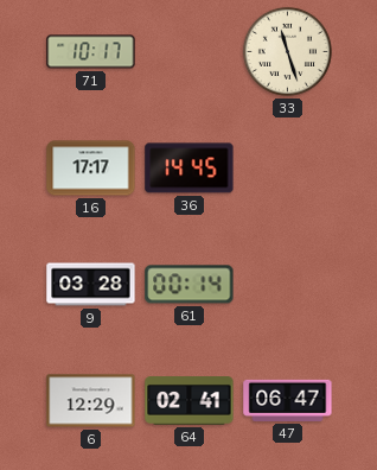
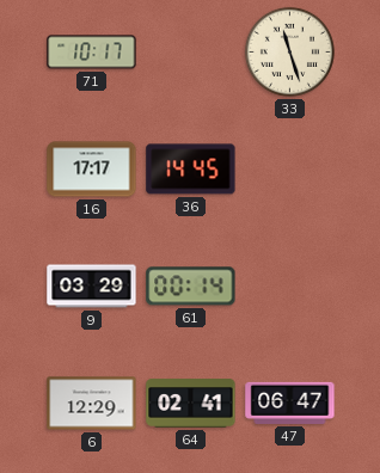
9: 03:28 -> 03:29
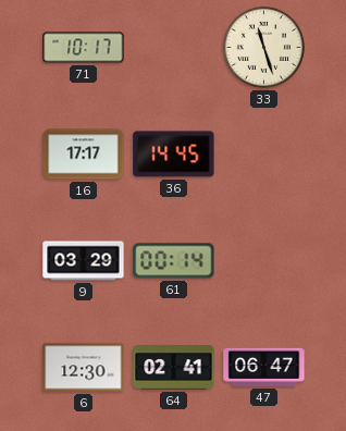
6: 12:29 -> 12:30
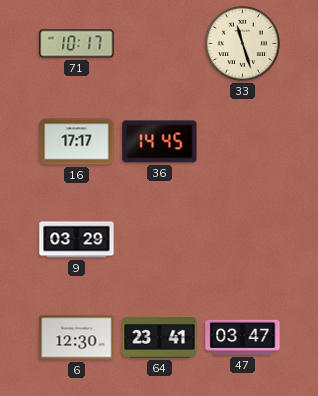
61: 00:14 -> none
64: 02:41 -> 23:41
47: 06:47 -> 03:47
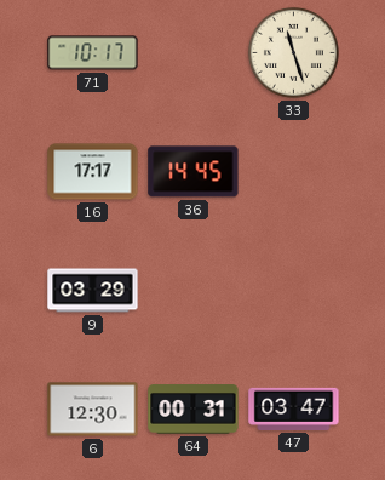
64: 23:41 -> 00:31
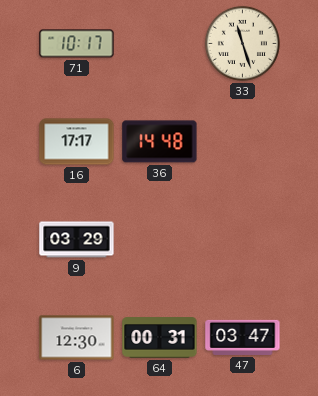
36: 14:45 -> 14:48
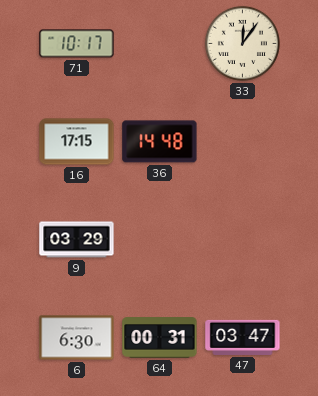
33: 11:27 -> 12:06
16: 17:17 -> 17:15
6: 12:30 -> 6:30
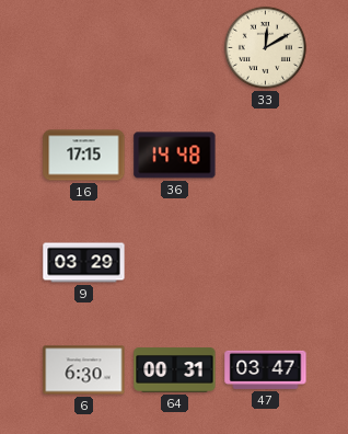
71: 10:17 -> none
33: 12:06 -> 12:10
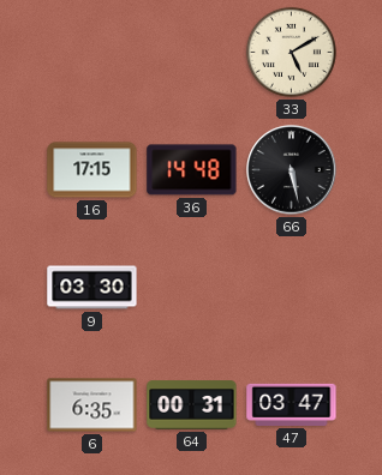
33: 12:10 -> 5:10
66: none -> 5:28
9: 03:29 -> 03:30
6: 6:30 -> 6:35
